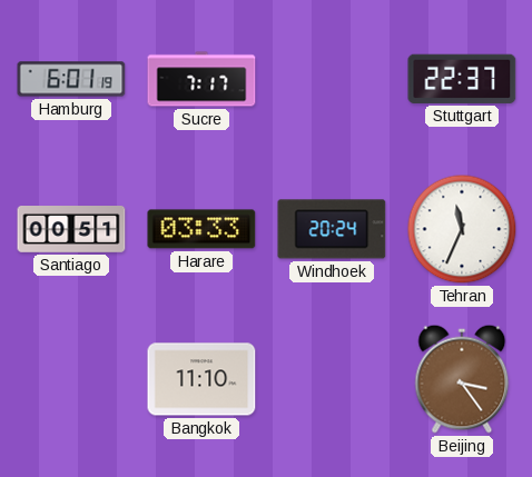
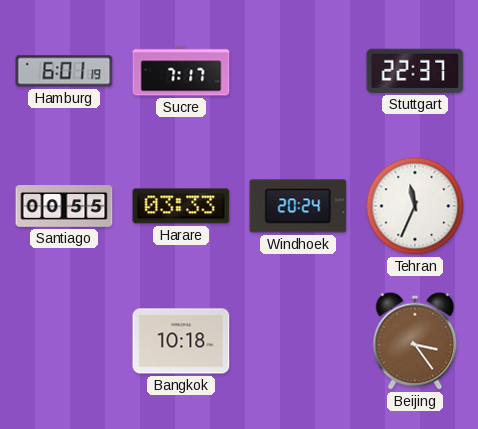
Santiago: 00:51 -> 00:55
Bangkok: 11:10 -> 10:18
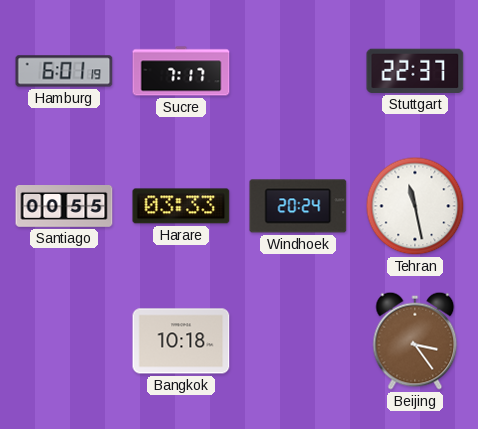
Tehran: 11:34 -> 11:28
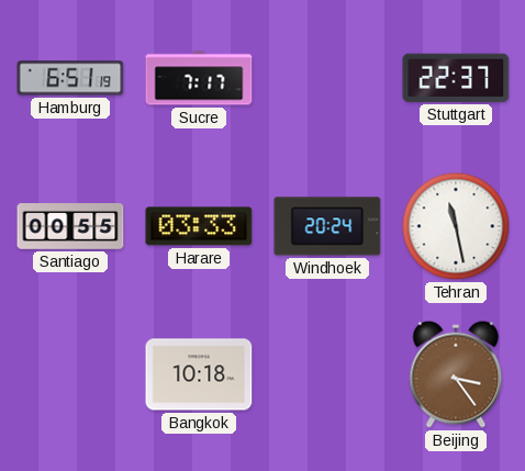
Hamburg: 6:01 -> 6:51
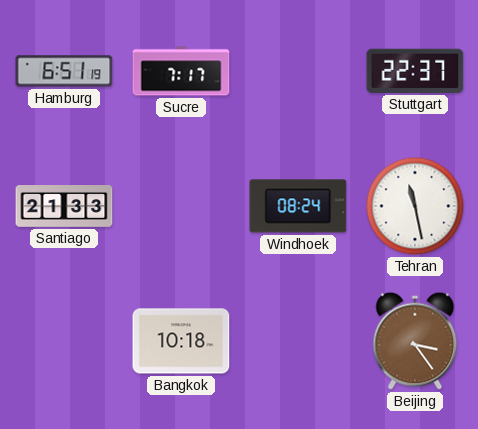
Santiago: 00:55 -> 21:33
Harare: 03:33 -> none
Windhoek: 20:24 -> 08:24
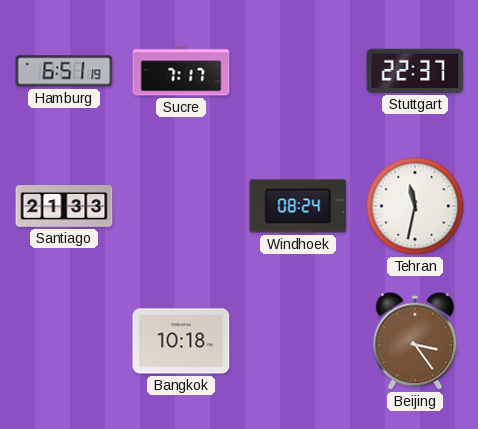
Tehran: 11:28 -> 11:32
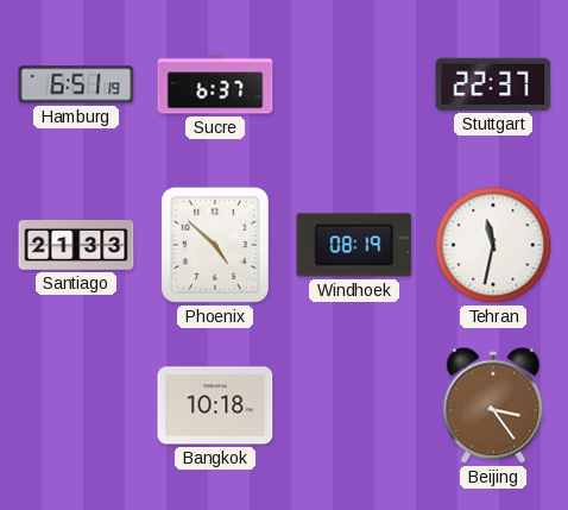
Sucre: 7:17 -> 6:37
Phoenix: none -> 4:52
Windhoek: 08:24 -> 08:19
